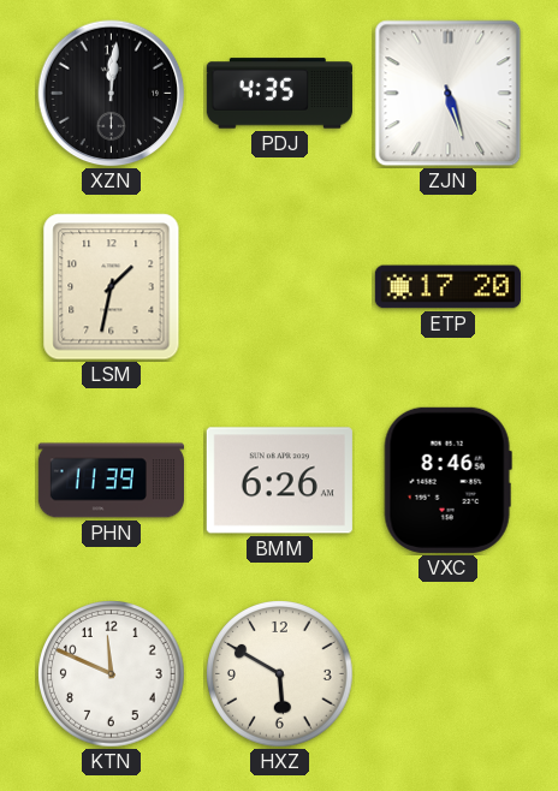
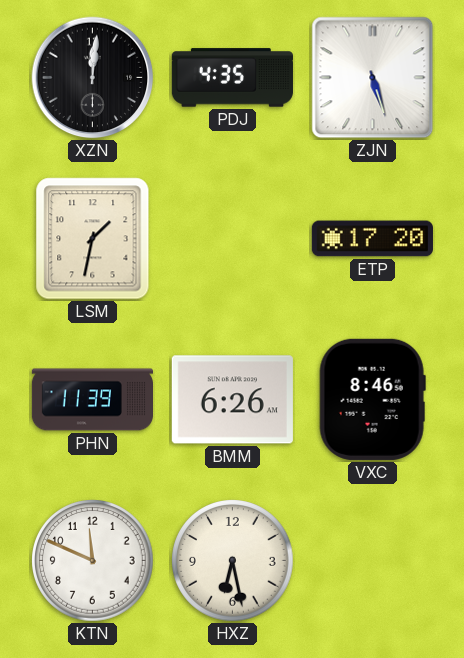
HXZ: 5:50 -> 6:28
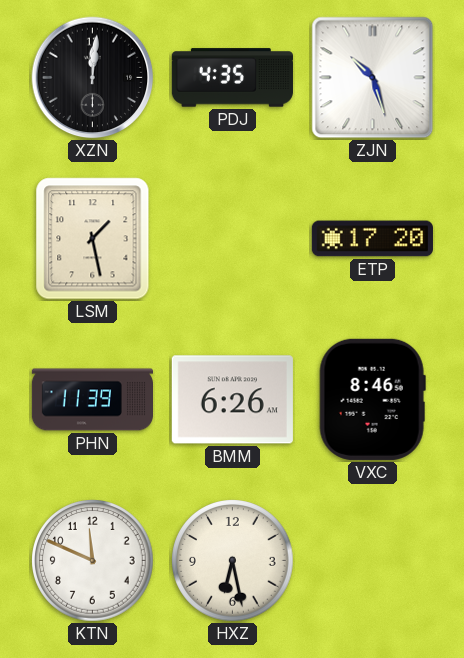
ZJN: 5:27 -> 10:27
LSM: 1:32 -> 1:28
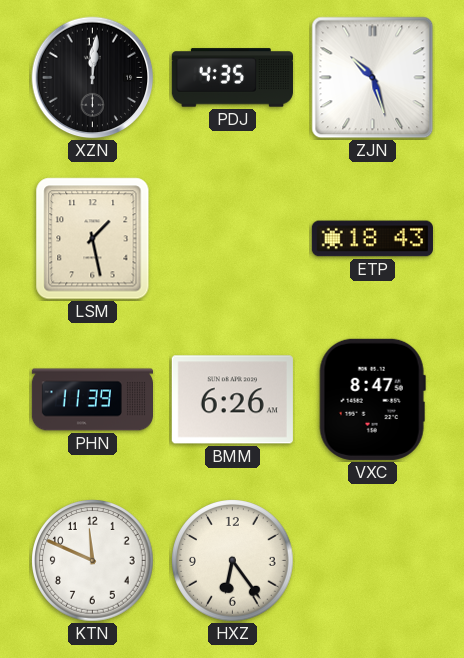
ETP: 17:20 -> 18:43
VXC: 8:46 -> 8:47
HXZ: 6:28 -> 6:24
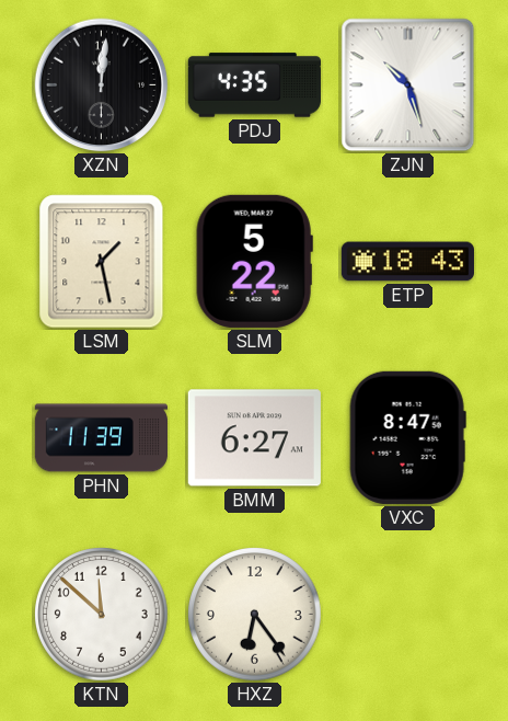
SLM: none -> 5:22
BMM: 6:26 -> 6:27
KTN: 11:49 -> 11:52
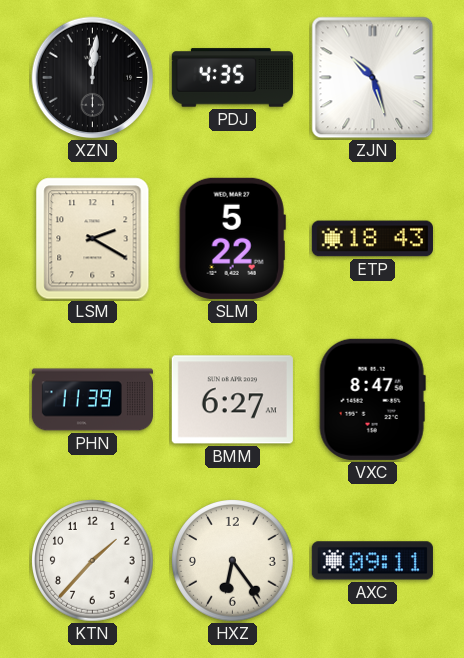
LSM: 1:28 -> 2:20
KTN: 11:52 -> 1:37
AXC: none -> 09:11
